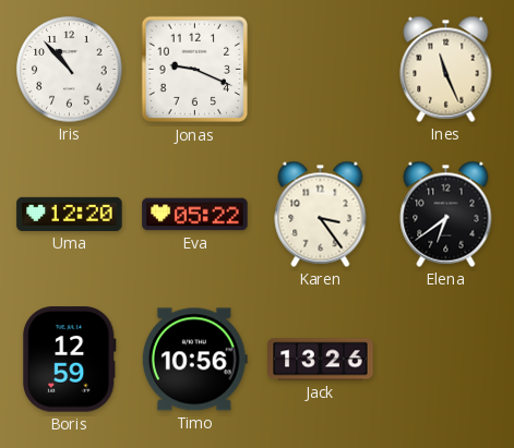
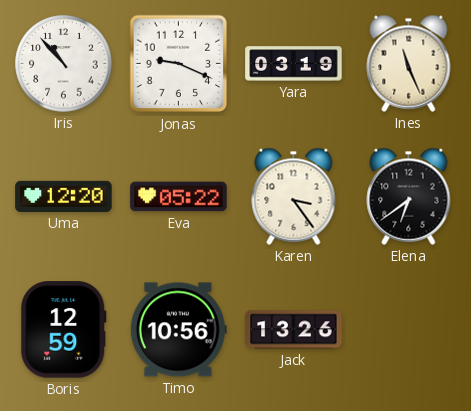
Yara: none -> 03:19
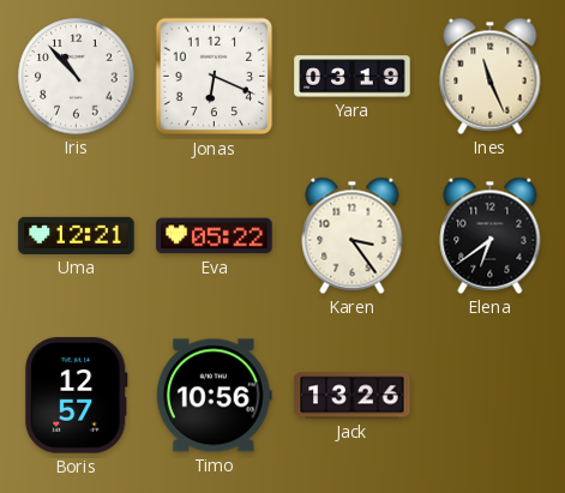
Jonas: 9:19 -> 6:19
Uma: 12:20 -> 12:21
Boris: 12:59 -> 12:57
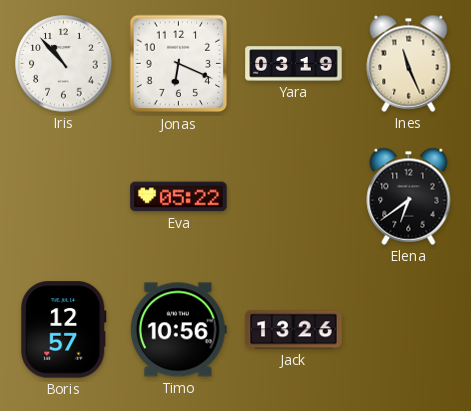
Uma: 12:21 -> none
Karen: 3:24 -> none
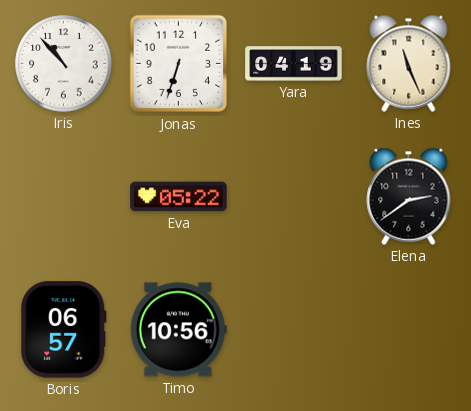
Jonas: 6:19 -> 6:33
Yara: 03:19 -> 04:19
Elena: 6:39 -> 2:39
Boris: 12:57 -> 06:57
Jack: 13:26 -> none
